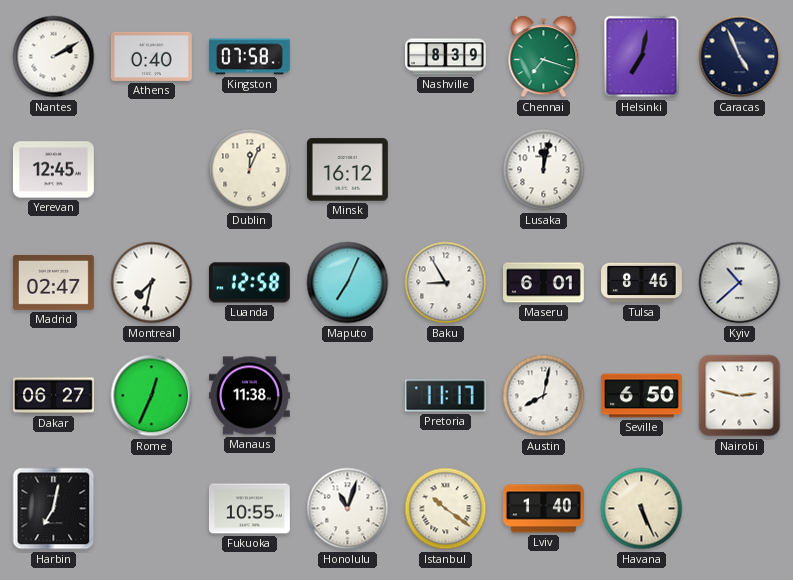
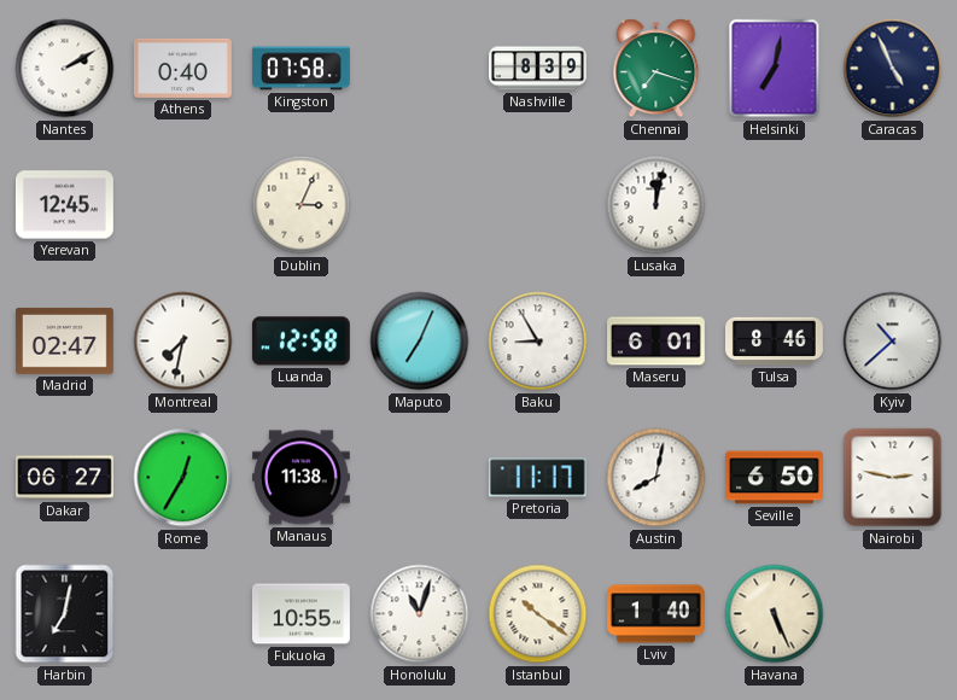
Dublin: 12:04 -> 3:04
Minsk: 16:12 -> none
Rome: 12:34 -> 12:35
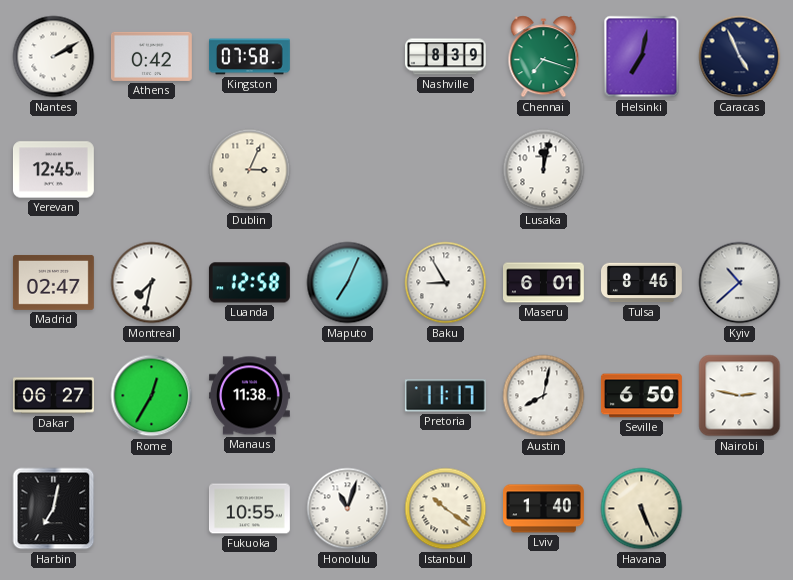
Athens: 0:40 -> 0:42
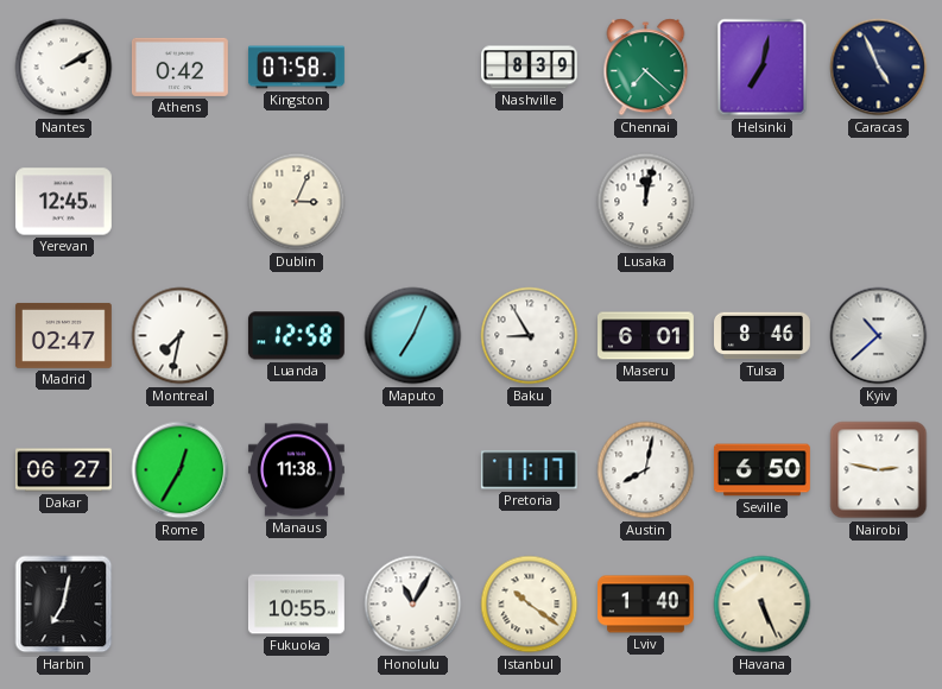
Chennai: 7:18 -> 7:22
Honolulu: 11:03 -> 11:05
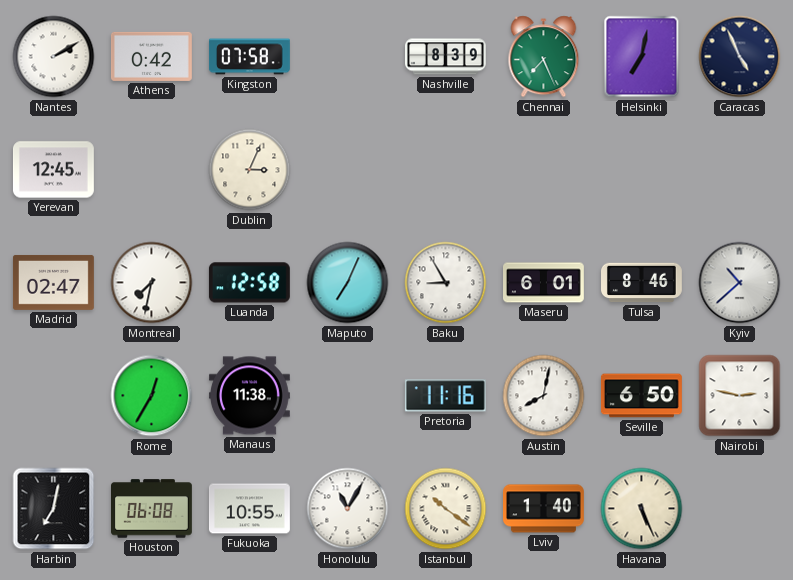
Chennai: 7:22 -> 7:26
Lusaka: 12:02 -> none
Dakar: 06:27 -> none
Pretoria: 11:17 -> 11:16
Houston: none -> 06:08
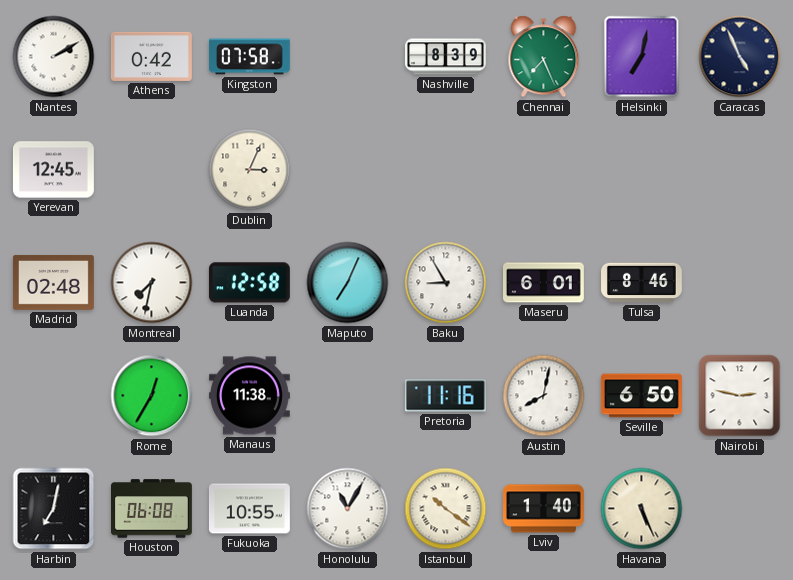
Madrid: 02:47 -> 02:48
Kyiv: 10:38 -> none
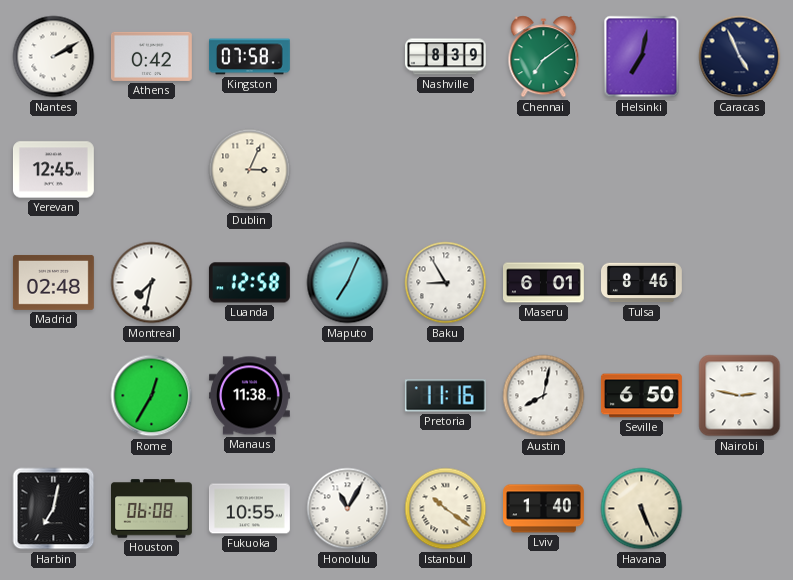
Chennai: 7:26 -> 7:09
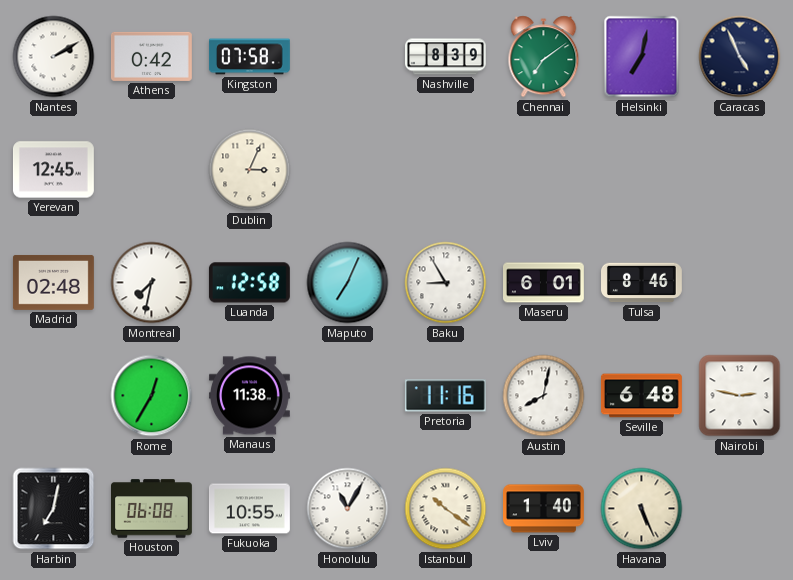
Seville: 6:50 -> 6:48
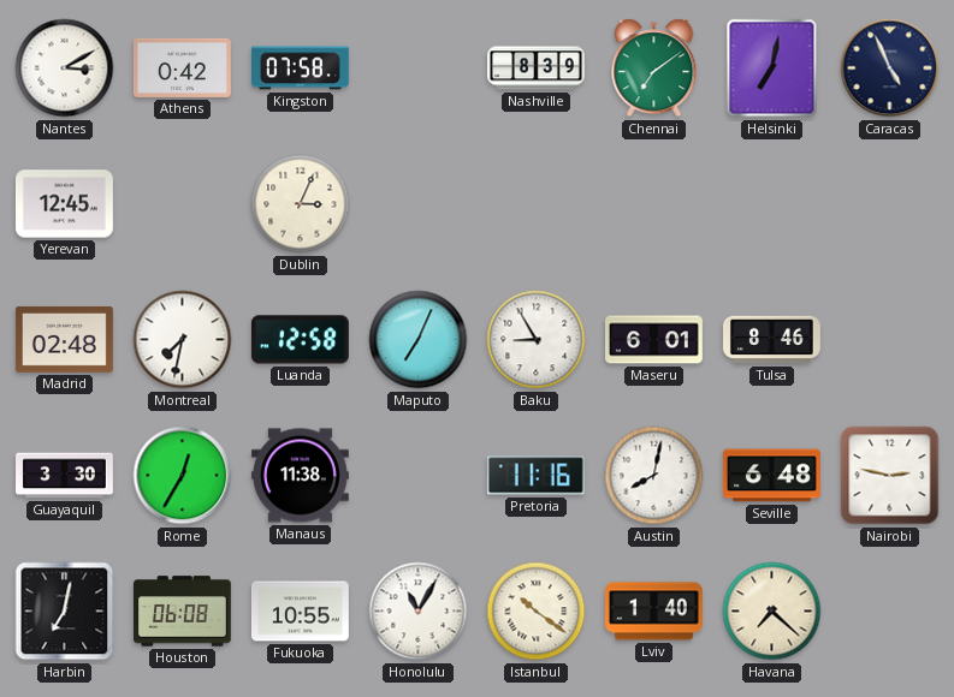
Nantes: 2:10 -> 3:10
Guayaquil: none -> 3:30
Havana: 5:26 -> 7:22
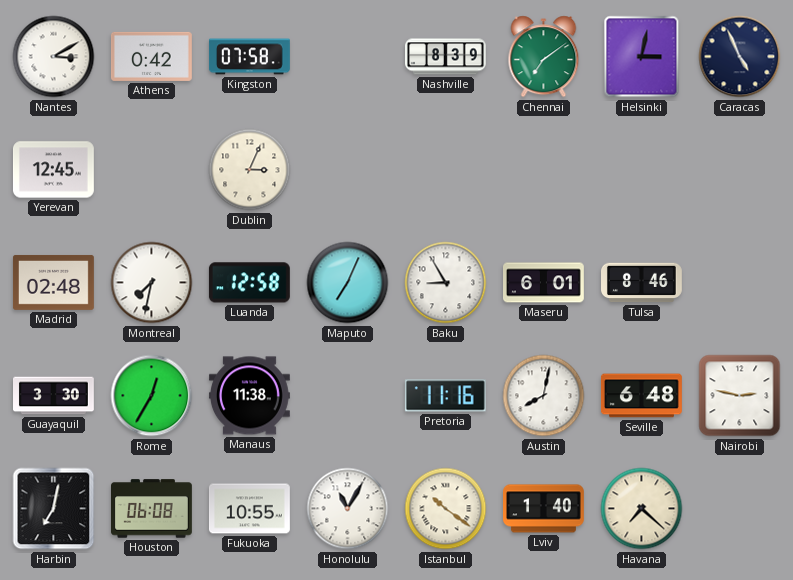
Helsinki: 7:02 -> 3:02
